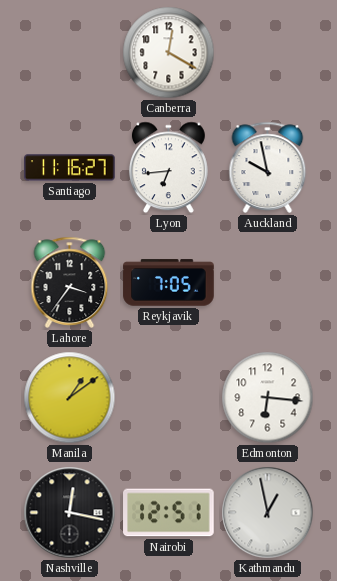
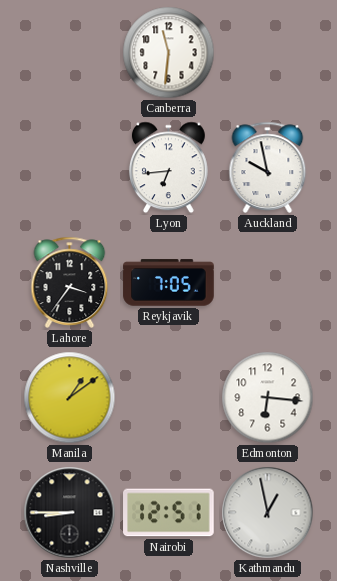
Canberra: 12:20 -> 11:31
Santiago: 11:16 -> none
Nashville: 12:17 -> 8:45
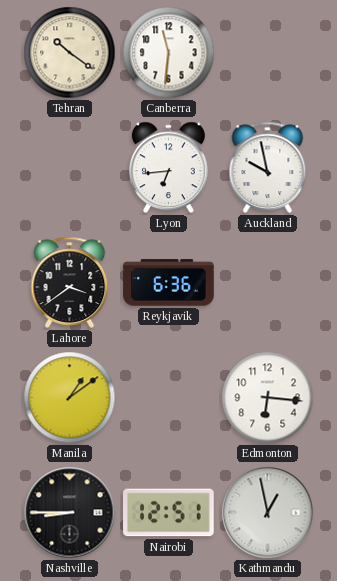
Tehran: none -> 10:21
Lahore: 3:36 -> 3:39
Reykjavik: 7:05 -> 6:36
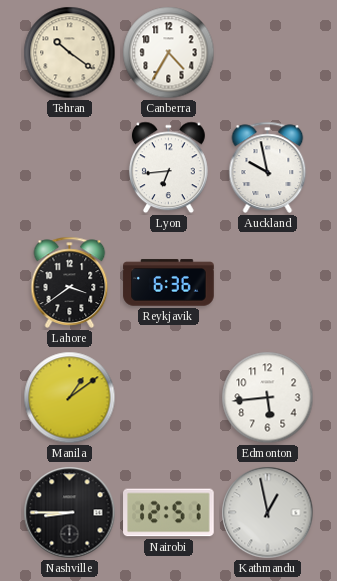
Canberra: 11:31 -> 4:35
Edmonton: 6:16 -> 5:44
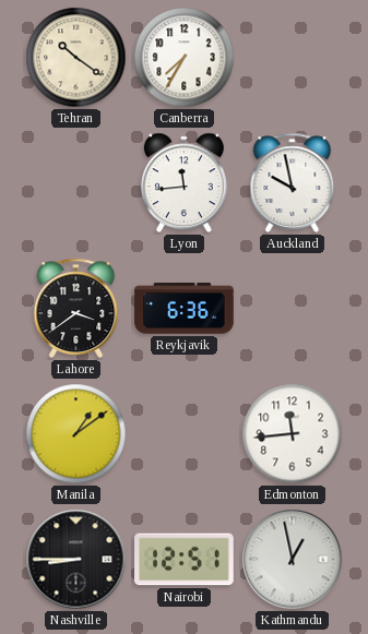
Canberra: 4:35 -> 7:35
Lyon: 6:44 -> 11:44
Edmonton: 5:44 -> 11:44
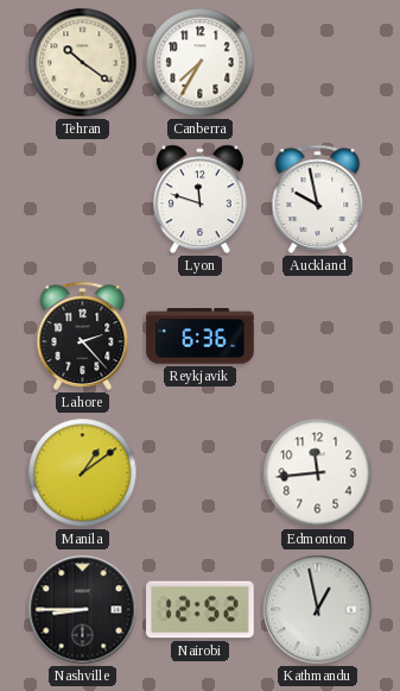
Lyon: 11:44 -> 11:48
Lahore: 3:39 -> 2:23
Nairobi: 12:51 -> 12:52
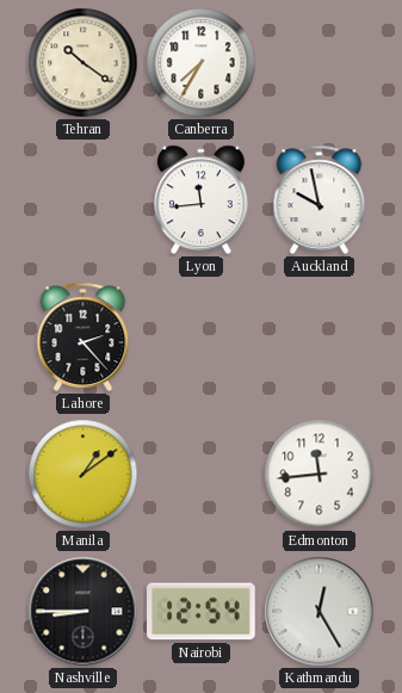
Lyon: 11:48 -> 11:44
Reykjavik: 6:36 -> none
Nairobi: 12:52 -> 12:54
Kathmandu: 12:58 -> 12:25
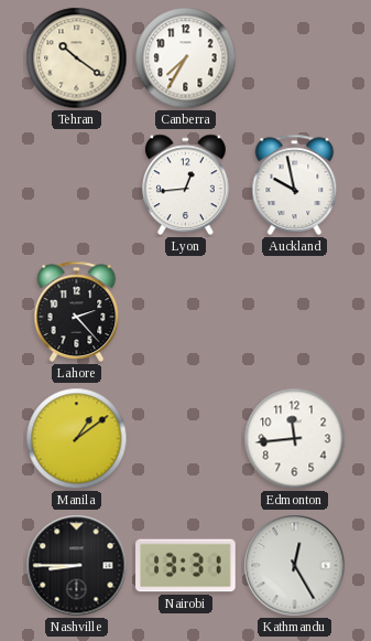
Lyon: 11:44 -> 12:44
Nairobi: 12:54 -> 13:31
